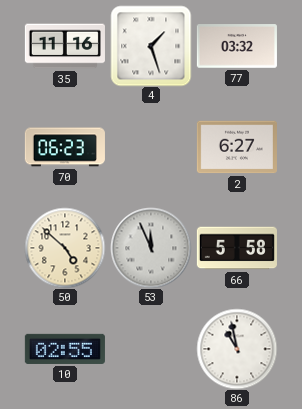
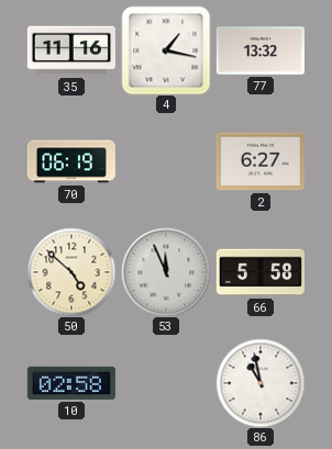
4: 1:27 -> 1:17
77: 03:32 -> 13:32
70: 06:23 -> 06:19
10: 02:55 -> 02:58
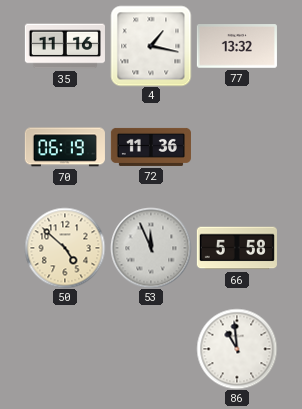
72: none -> 11:36
2: 6:27 -> none
10: 02:58 -> none
86: 10:58 -> 10:59
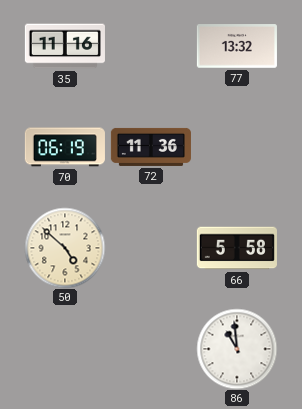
4: 1:17 -> none
53: 11:56 -> none
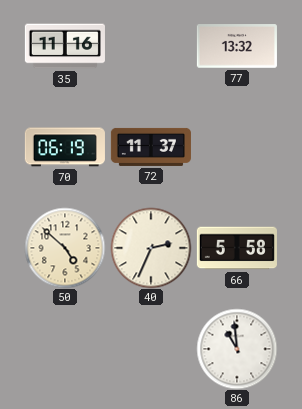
72: 11:36 -> 11:37
40: none -> 2:34
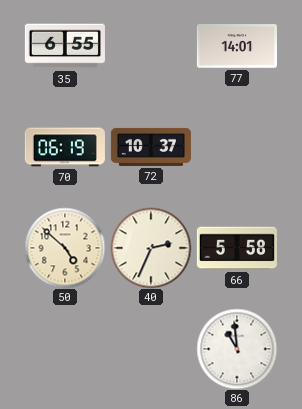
35: 11:16 -> 6:55
77: 13:32 -> 14:01
72: 11:37 -> 10:37
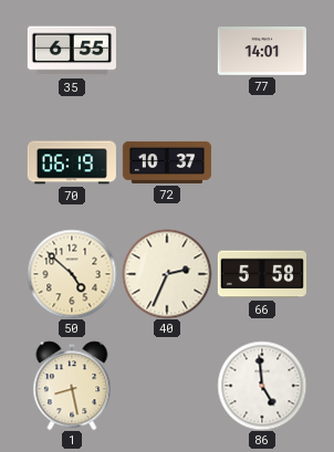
1: none -> 8:28
86: 10:59 -> 4:59
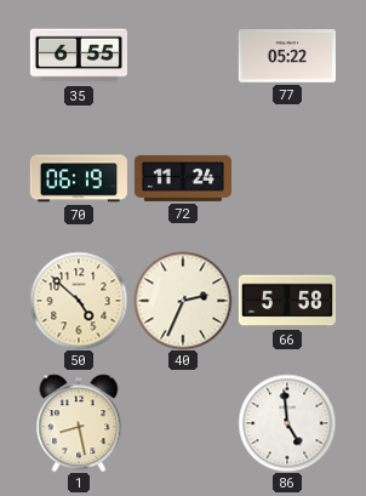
77: 14:01 -> 05:22
72: 10:37 -> 11:24
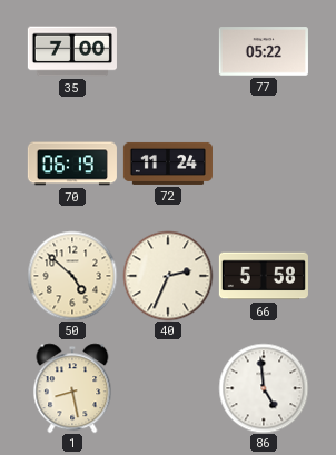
35: 6:55 -> 7:00
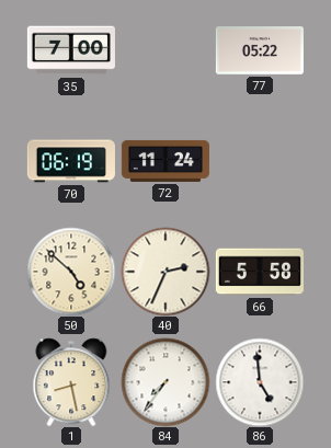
84: none -> 7:36
